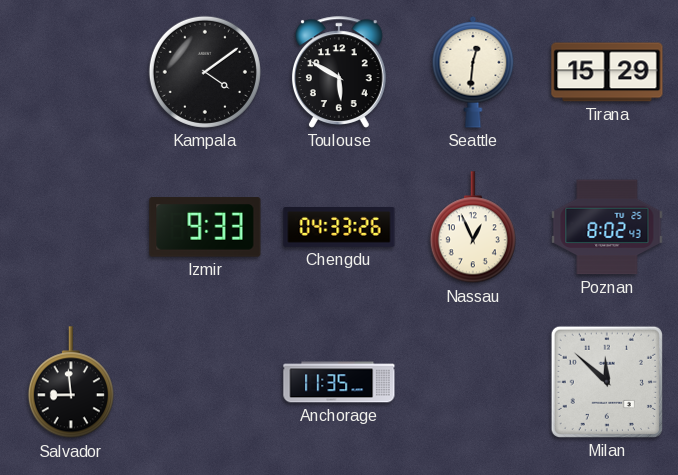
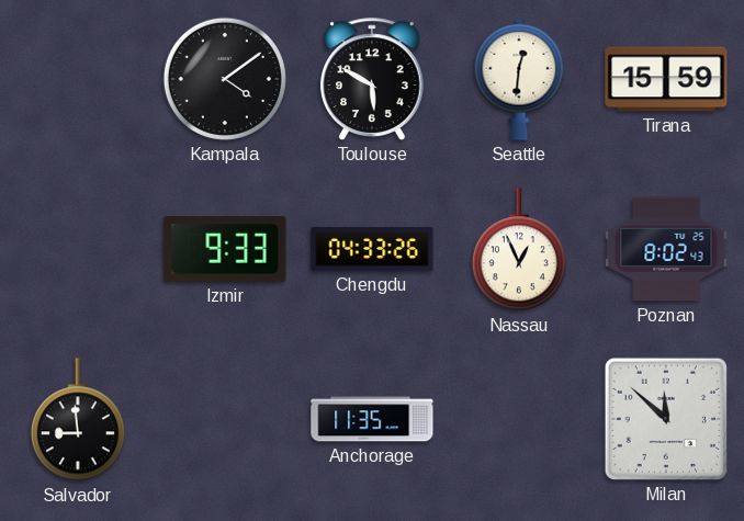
Tirana: 15:29 -> 15:59
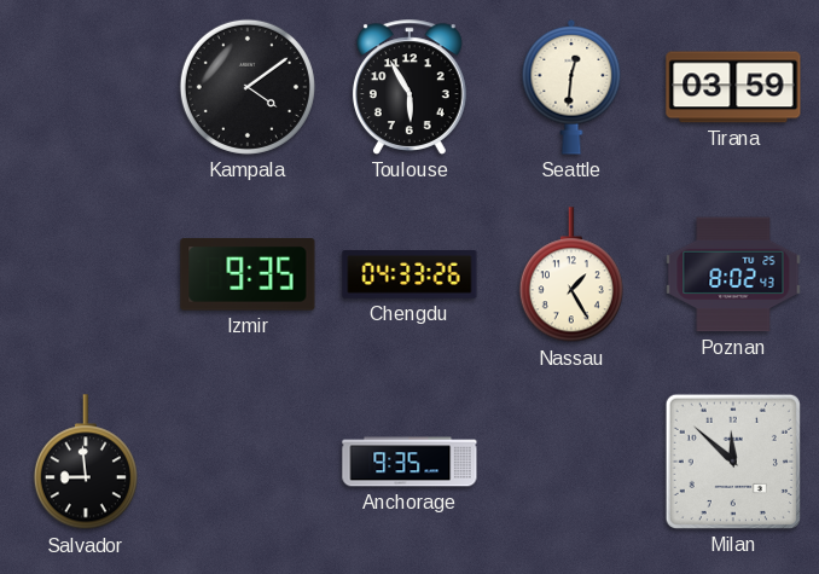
Toulouse: 5:50 -> 5:55
Tirana: 15:59 -> 03:59
Izmir: 9:33 -> 9:35
Nassau: 12:56 -> 1:25
Anchorage: 11:35 -> 9:35
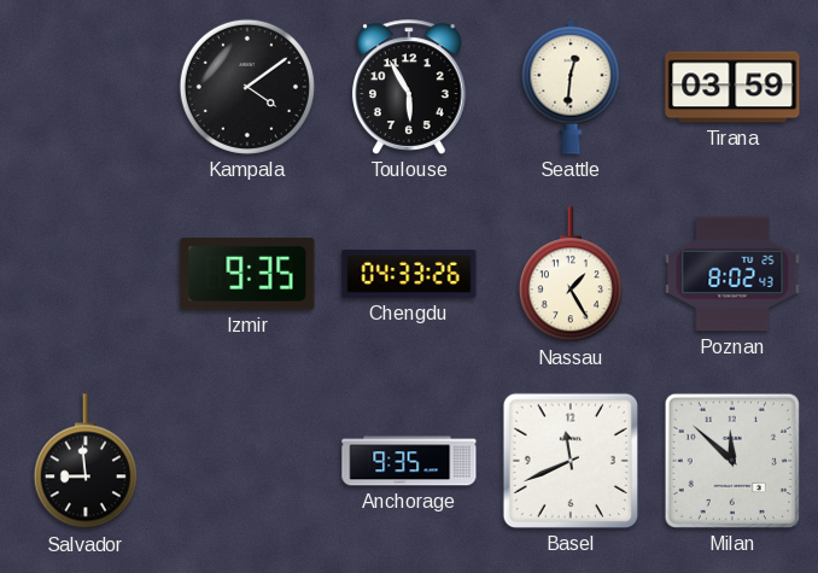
Basel: none -> 11:41
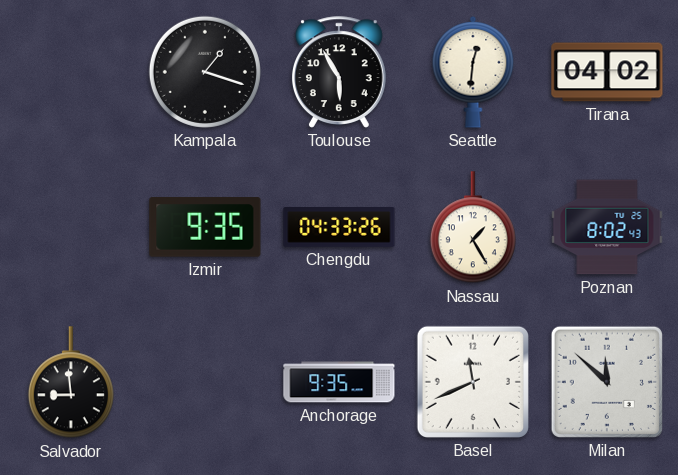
Kampala: 4:09 -> 1:18
Tirana: 03:59 -> 04:02
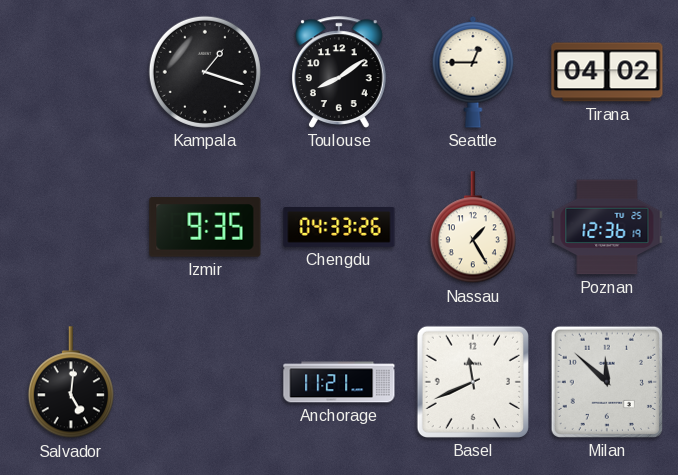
Toulouse: 5:55 -> 8:09
Seattle: 12:31 -> 12:45
Poznan: 8:02 -> 12:36
Salvador: 8:59 -> 5:01
Anchorage: 9:35 -> 11:21
